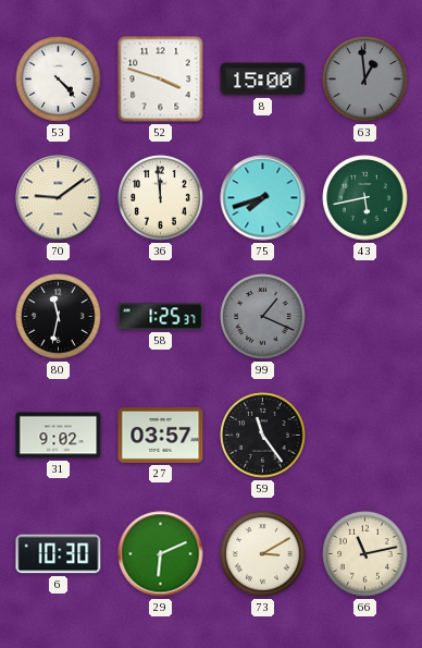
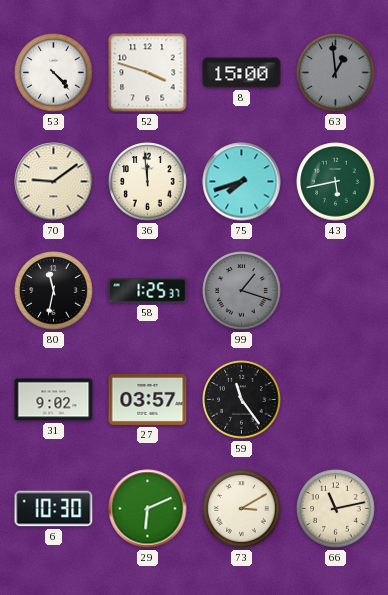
99: 1:19 -> 1:18
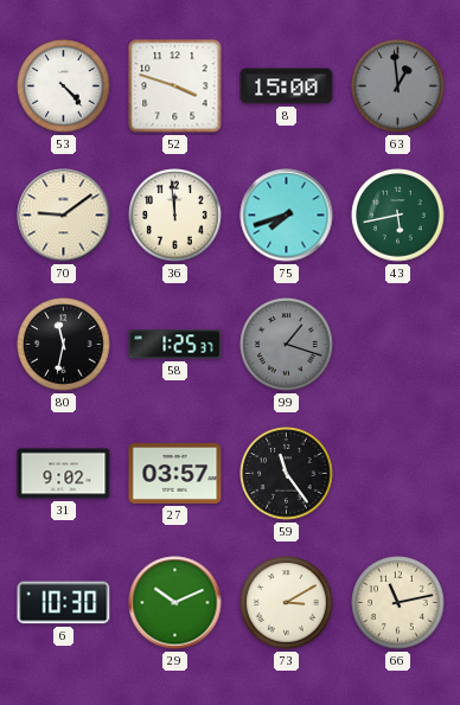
29: 6:11 -> 10:11
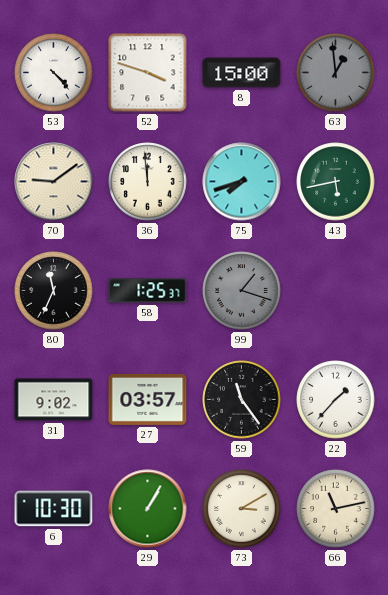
80: 11:32 -> 11:34
22: none -> 1:37
29: 10:11 -> 1:05
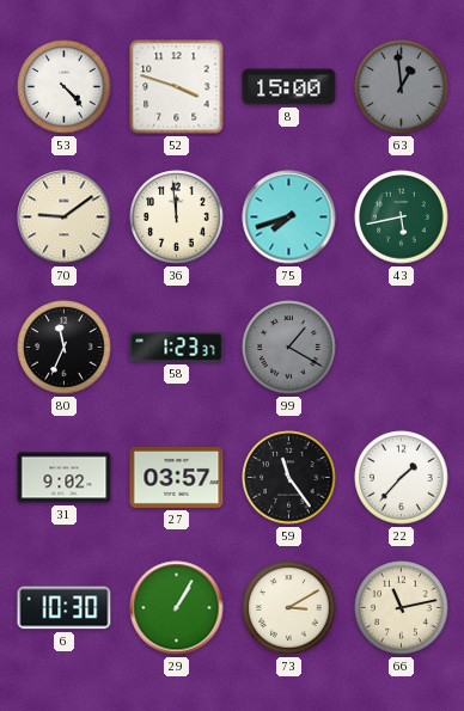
58: 1:25 -> 1:23
99: 1:18 -> 1:20
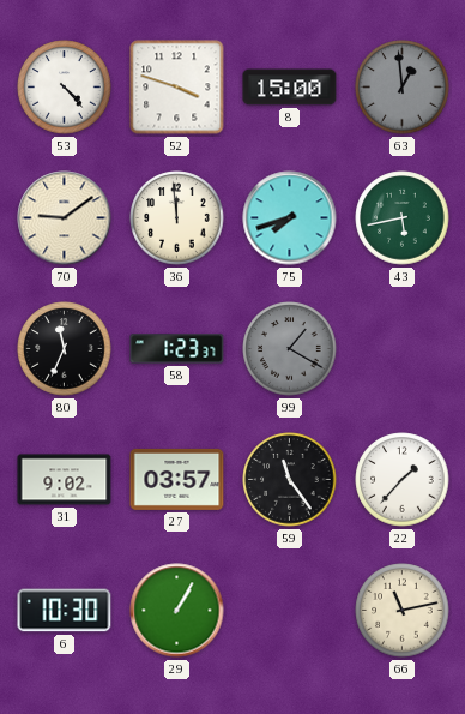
73: 3:10 -> none
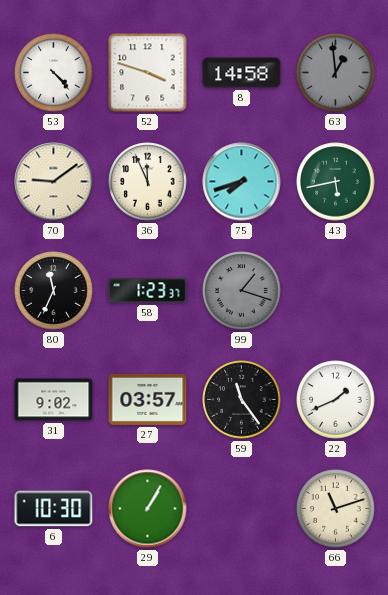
8: 15:00 -> 14:58
36: 11:59 -> 11:56
99: 1:20 -> 1:18
22: 1:37 -> 1:41
66: 11:13 -> 11:12
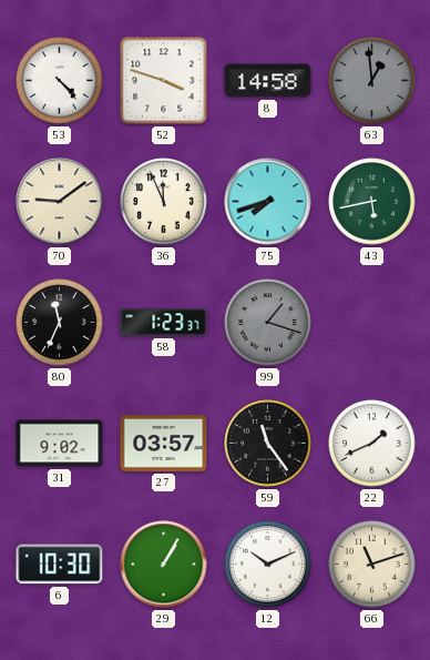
12: none -> 10:11
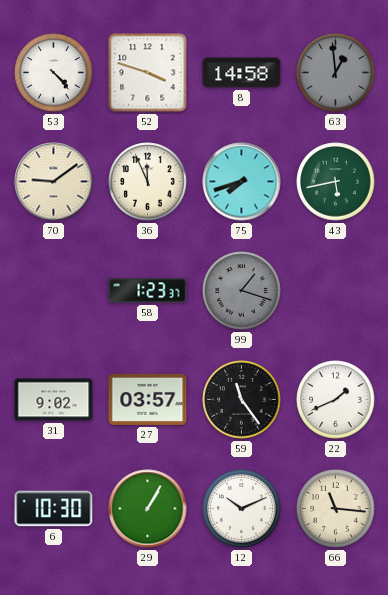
80: 11:34 -> none
66: 11:12 -> 11:16
